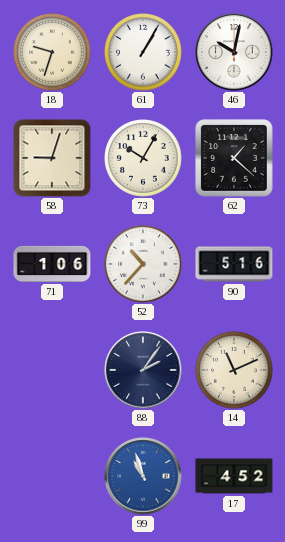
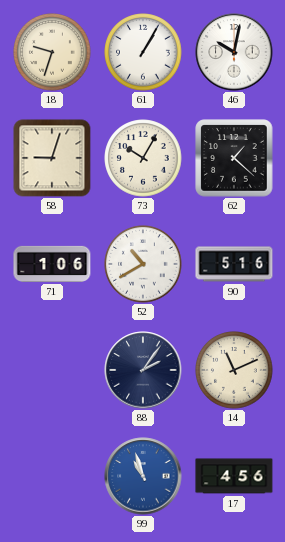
52: 10:37 -> 10:40
17: 4:52 -> 4:56
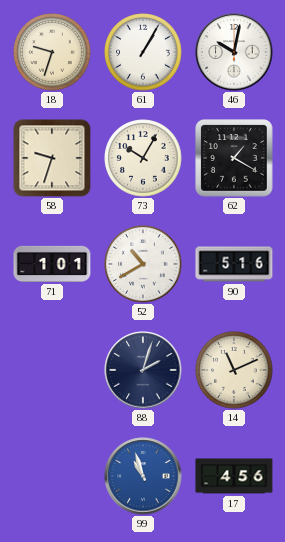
58: 9:03 -> 9:33
62: 1:22 -> 1:20
71: 1:06 -> 1:01
88: 2:06 -> 2:03
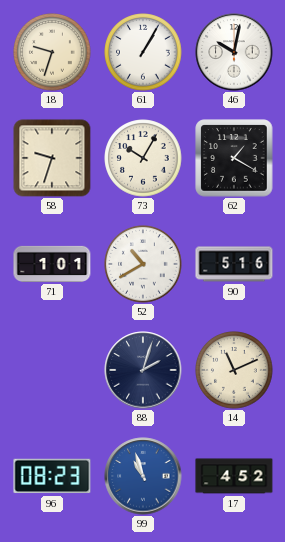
96: none -> 08:23
17: 4:56 -> 4:52
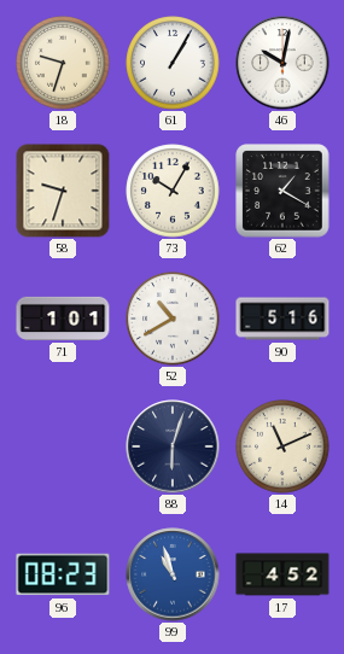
88: 2:03 -> 6:03
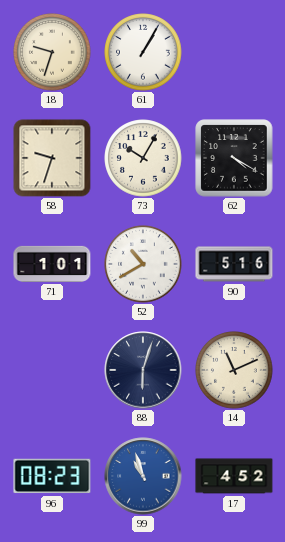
46: 10:02 -> none
62: 1:20 -> 4:20
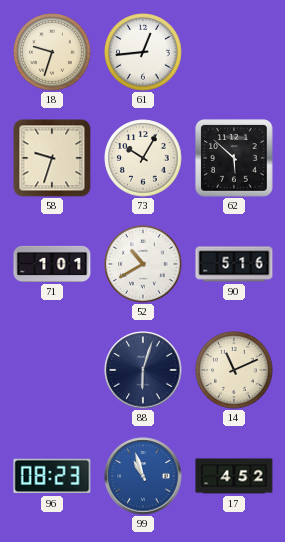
61: 1:05 -> 12:44
62: 4:20 -> 5:52
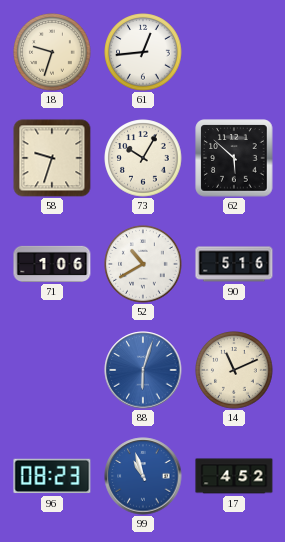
71: 1:01 -> 1:06
88 dial: navy -> blue
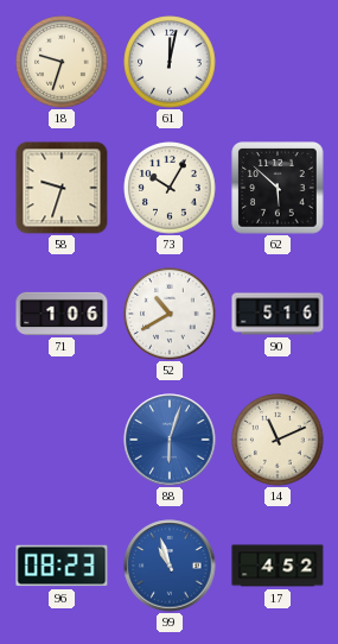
61: 12:44 -> 12:02
